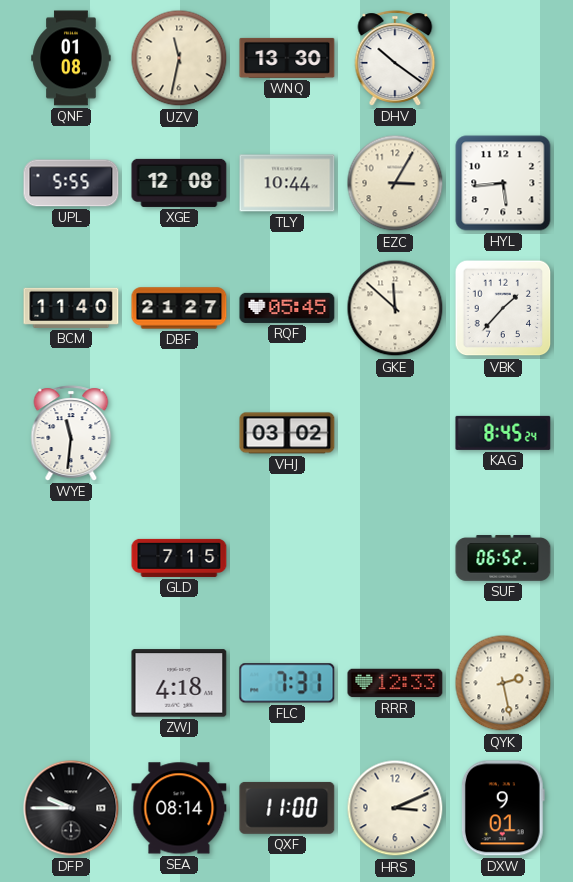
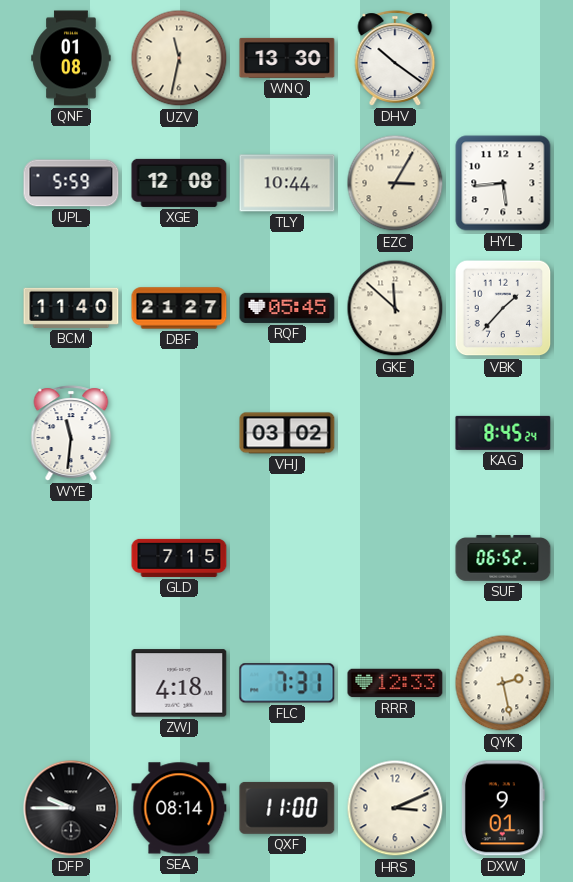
UPL: 5:55 -> 5:59
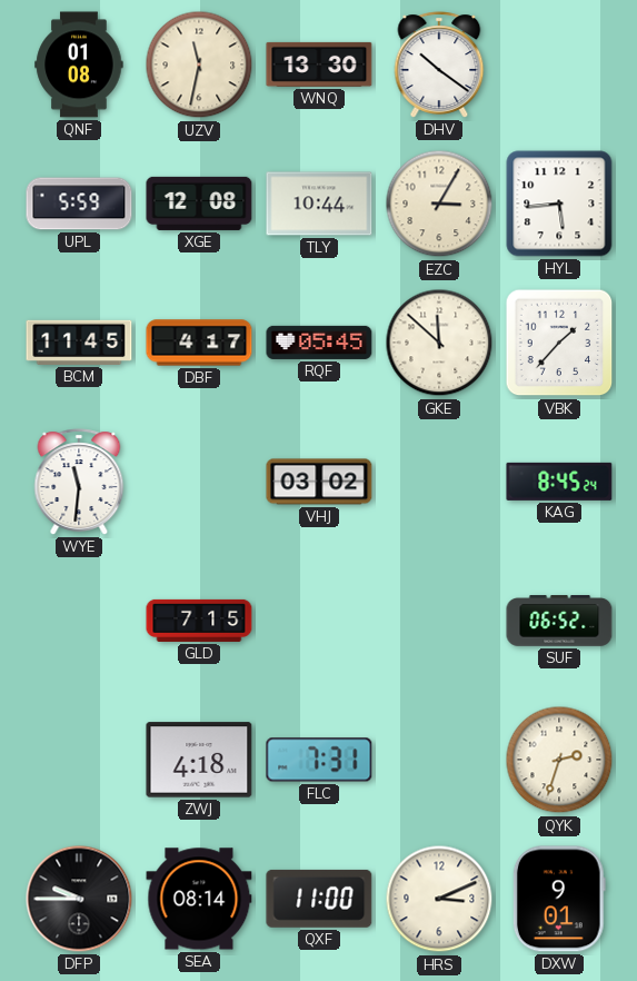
BCM: 11:40 -> 11:45
DBF: 21:27 -> 4:17
RRR: 12:33 -> none
QYK: 2:28 -> 2:33
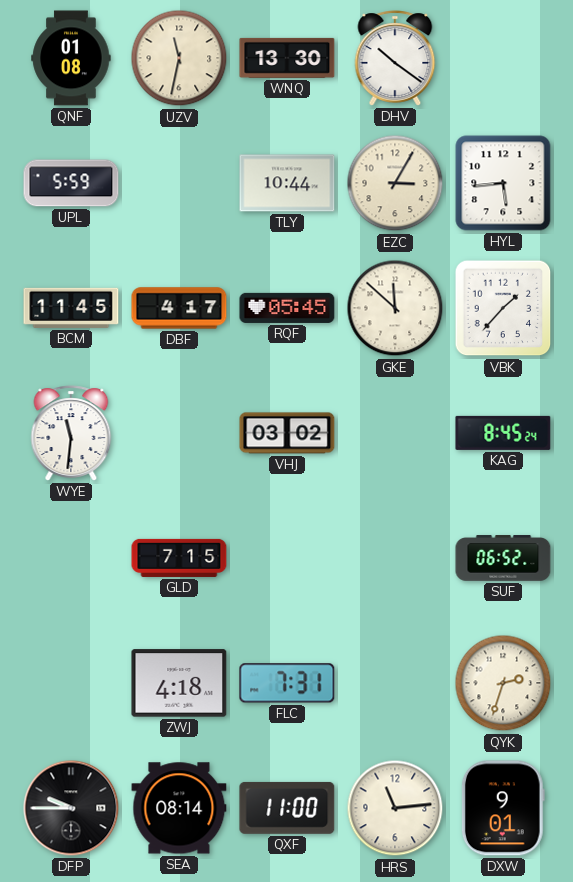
XGE: 12:08 -> none
HRS: 3:11 -> 11:14
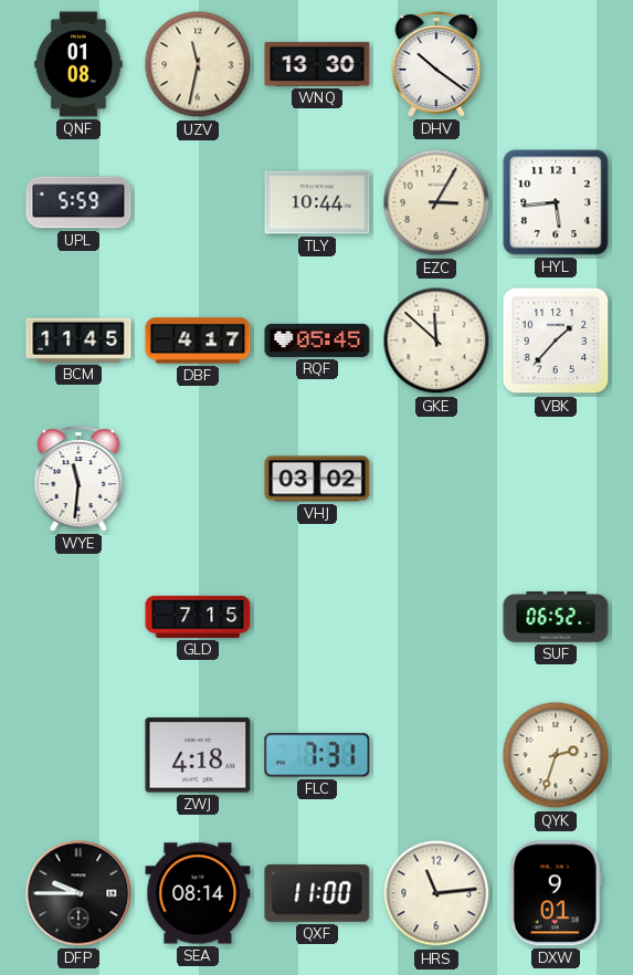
KAG: 8:45 -> none
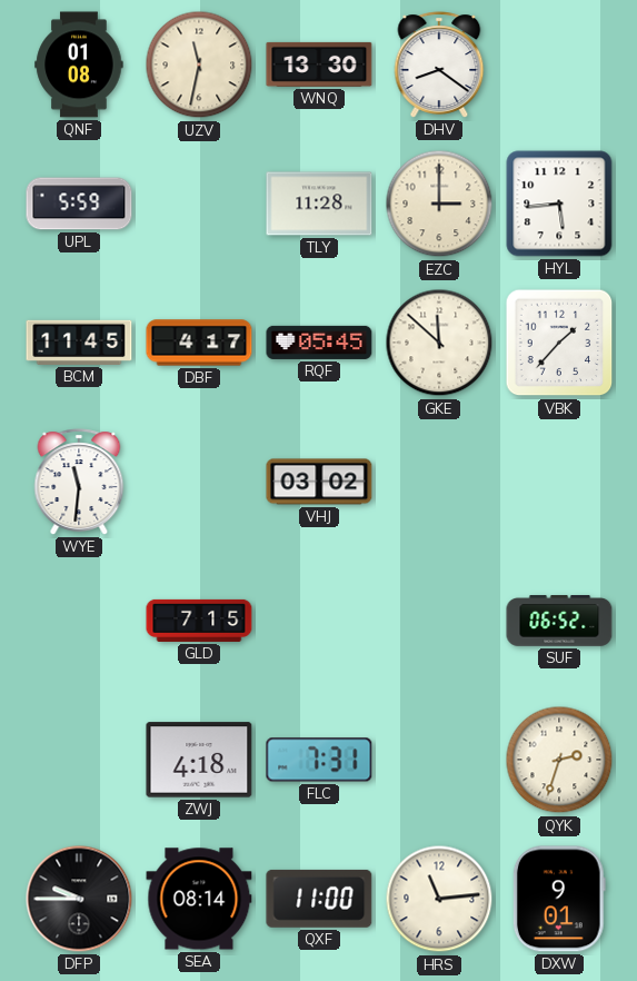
DHV: 10:21 -> 8:21
TLY: 10:44 -> 11:28
EZC: 3:05 -> 3:00
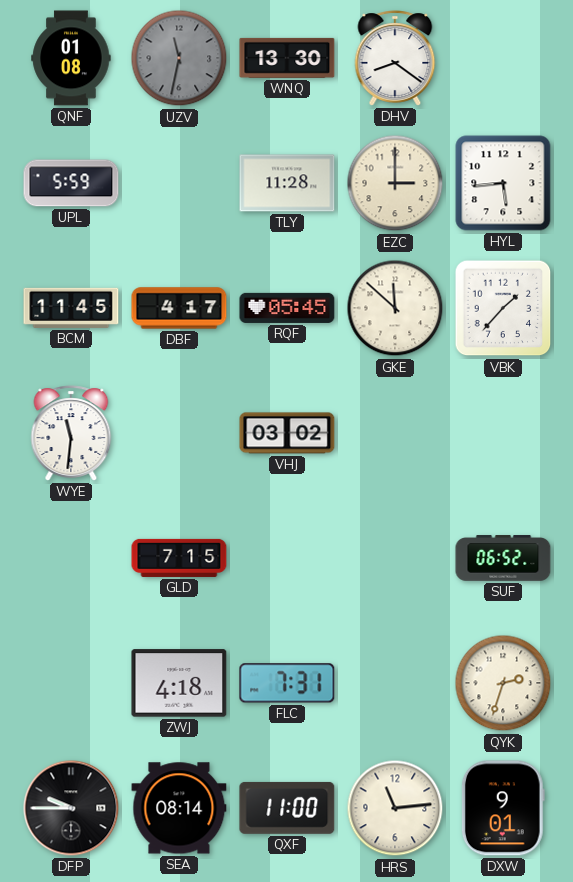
UZV dial: cream -> grey
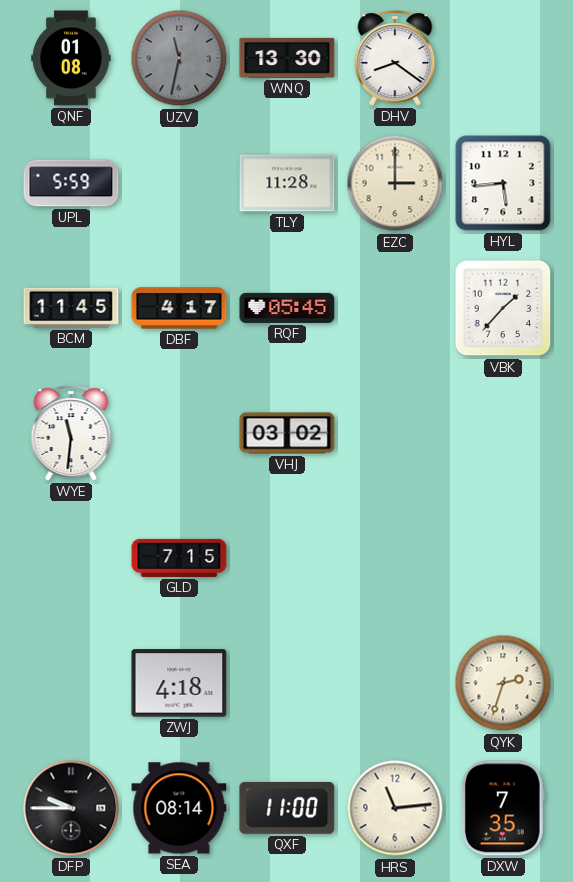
GKE: 11:52 -> none
SUF: 06:52 -> none
FLC: 7:31 -> none
DXW: 9:01 -> 7:35
